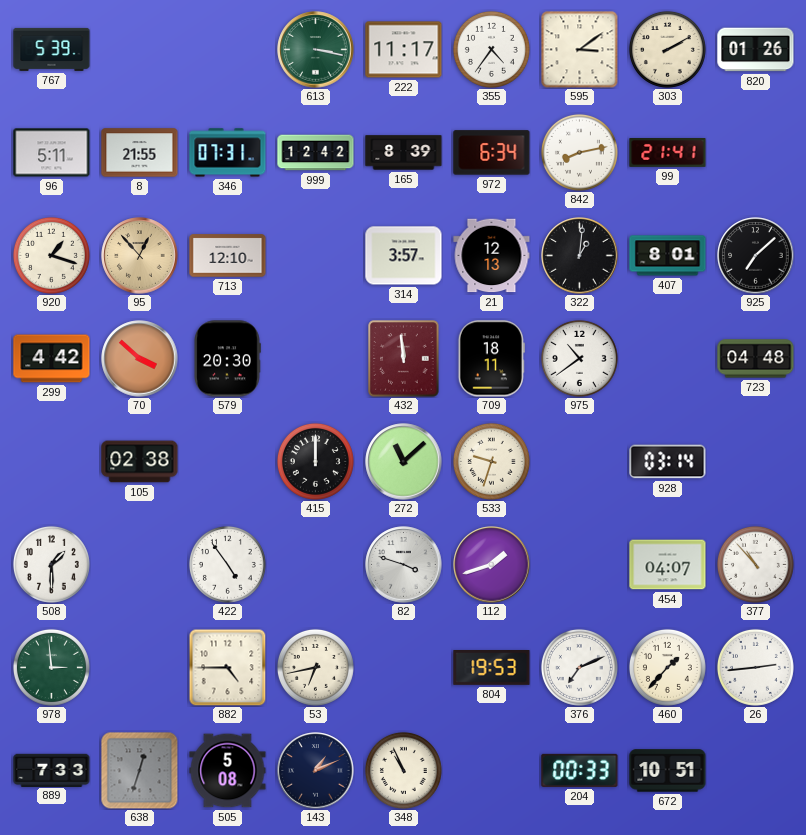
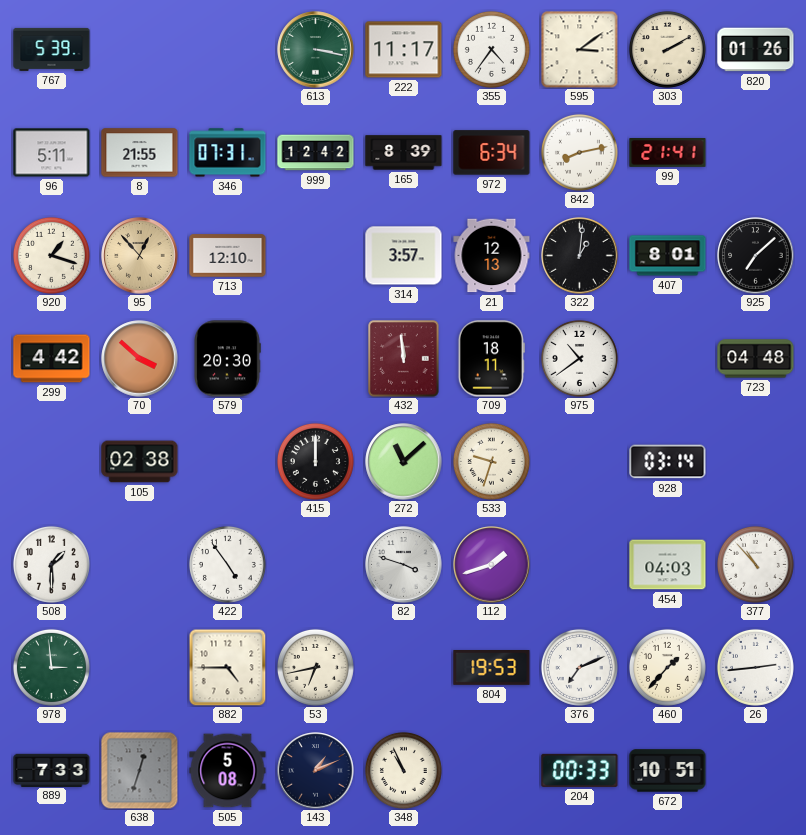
454: 04:07 -> 04:03
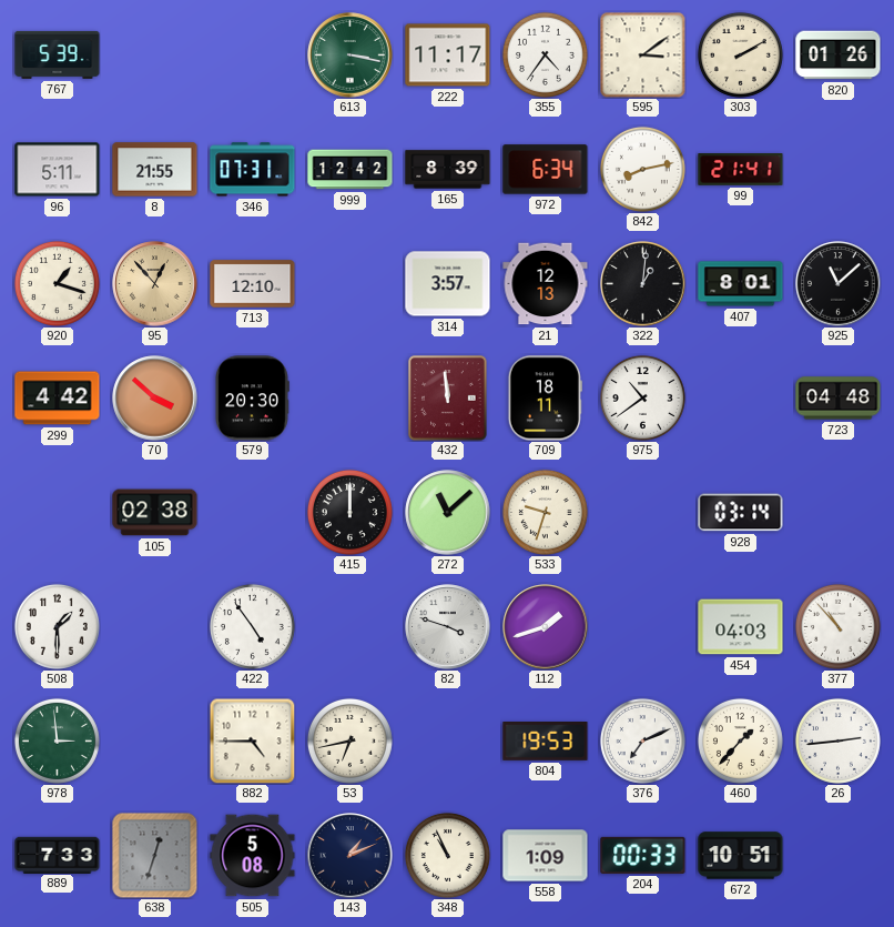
925: 7:08 -> 11:08
558: none -> 1:09
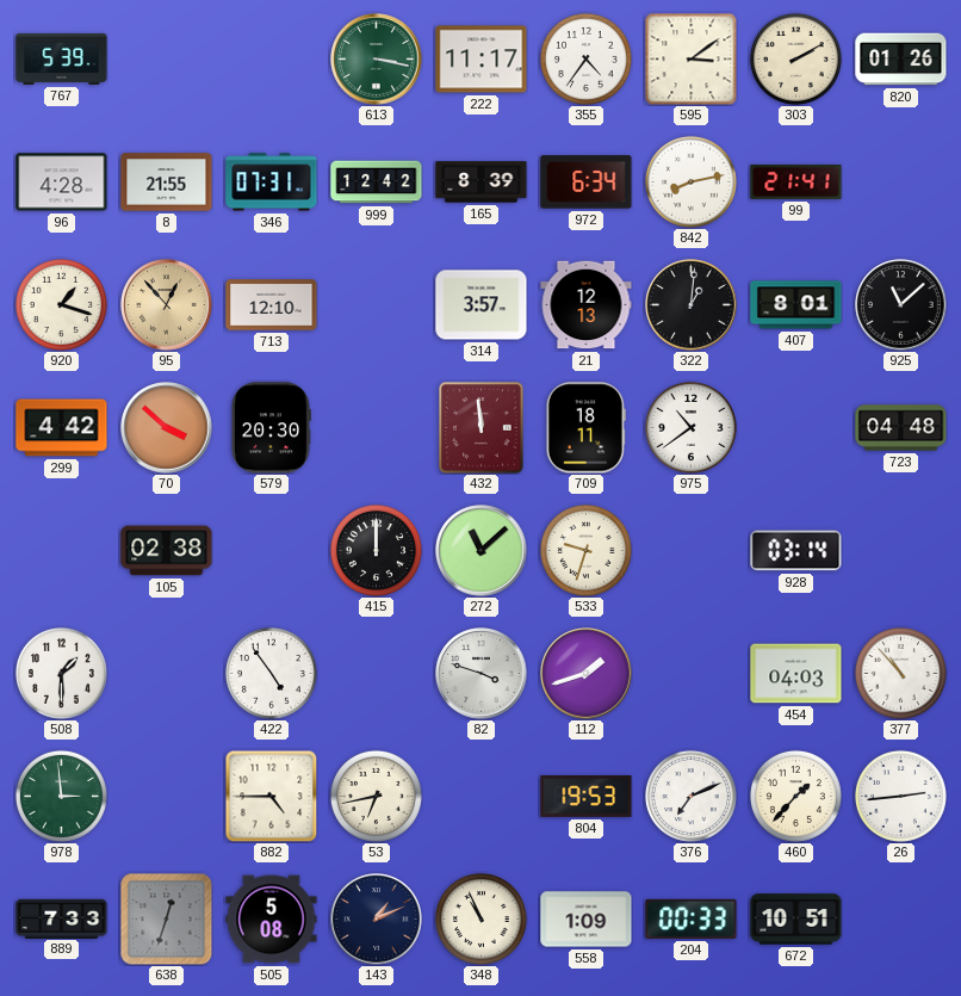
96: 5:11 -> 4:28
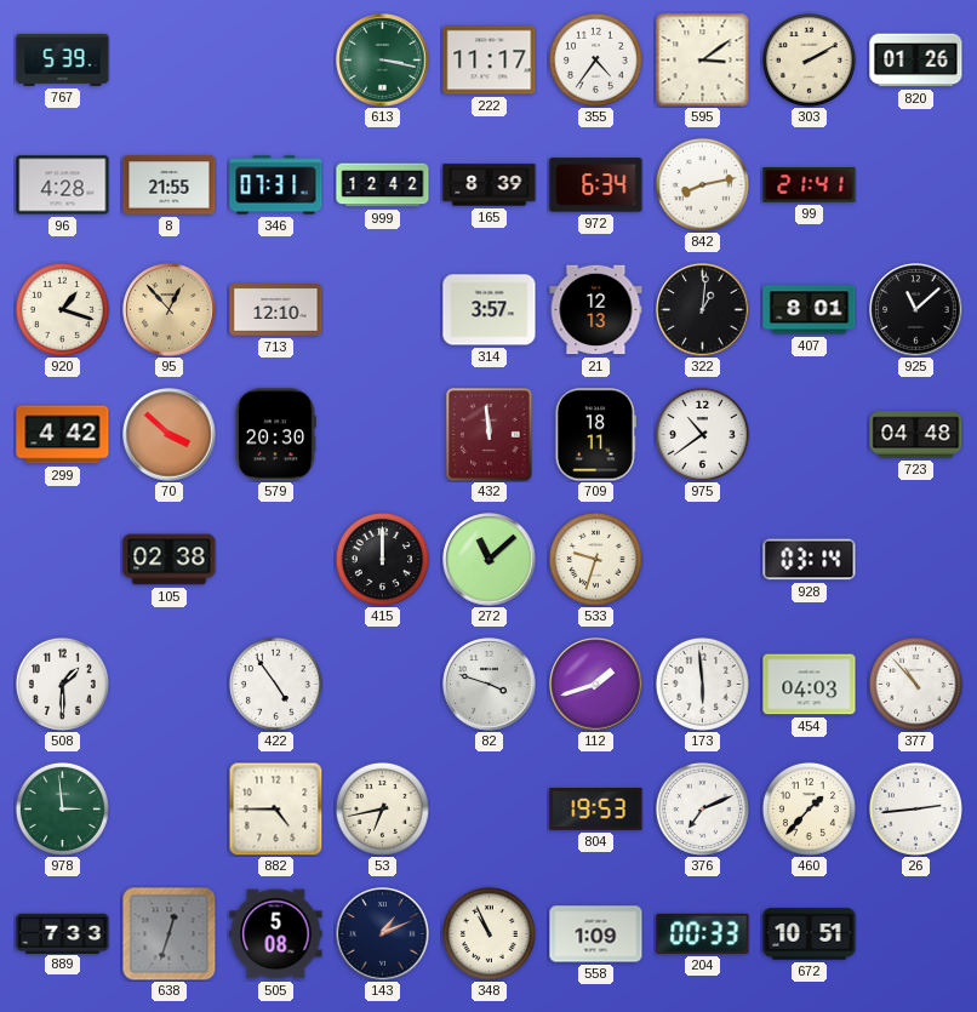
173: none -> 5:59
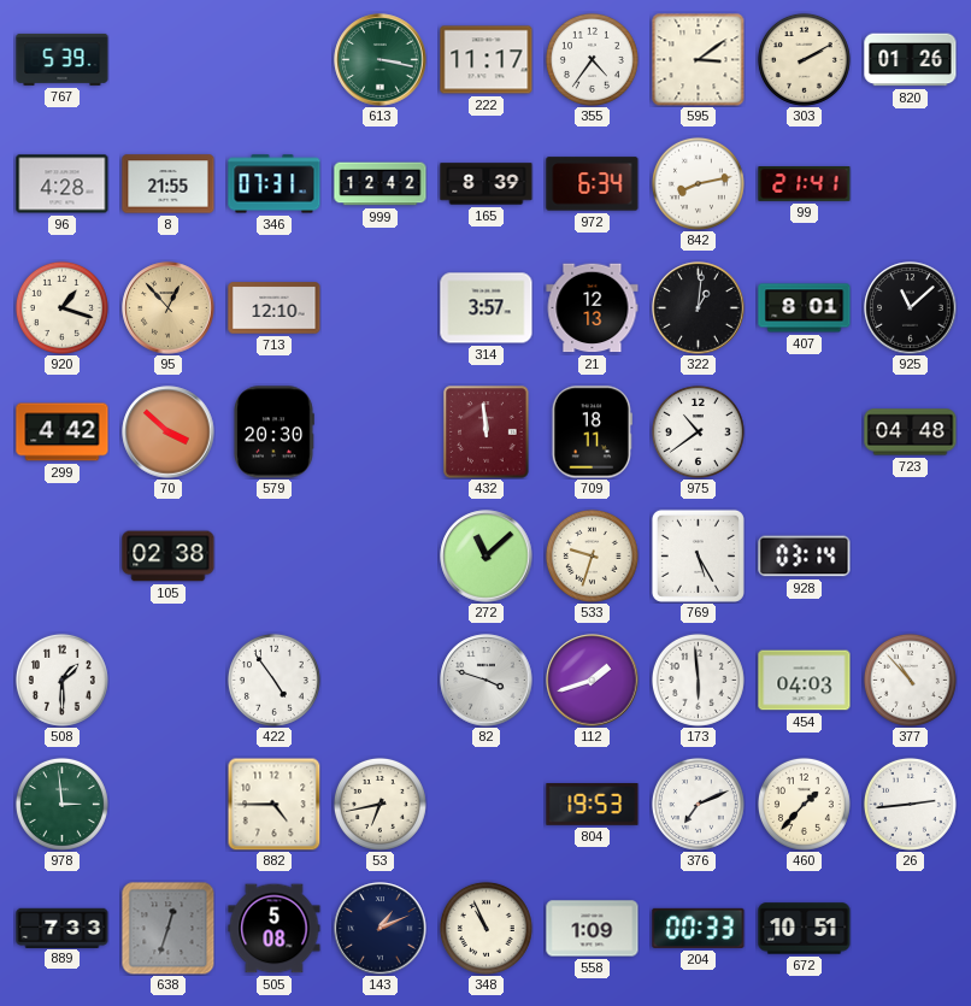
415: 12:00 -> none
769: none -> 5:25
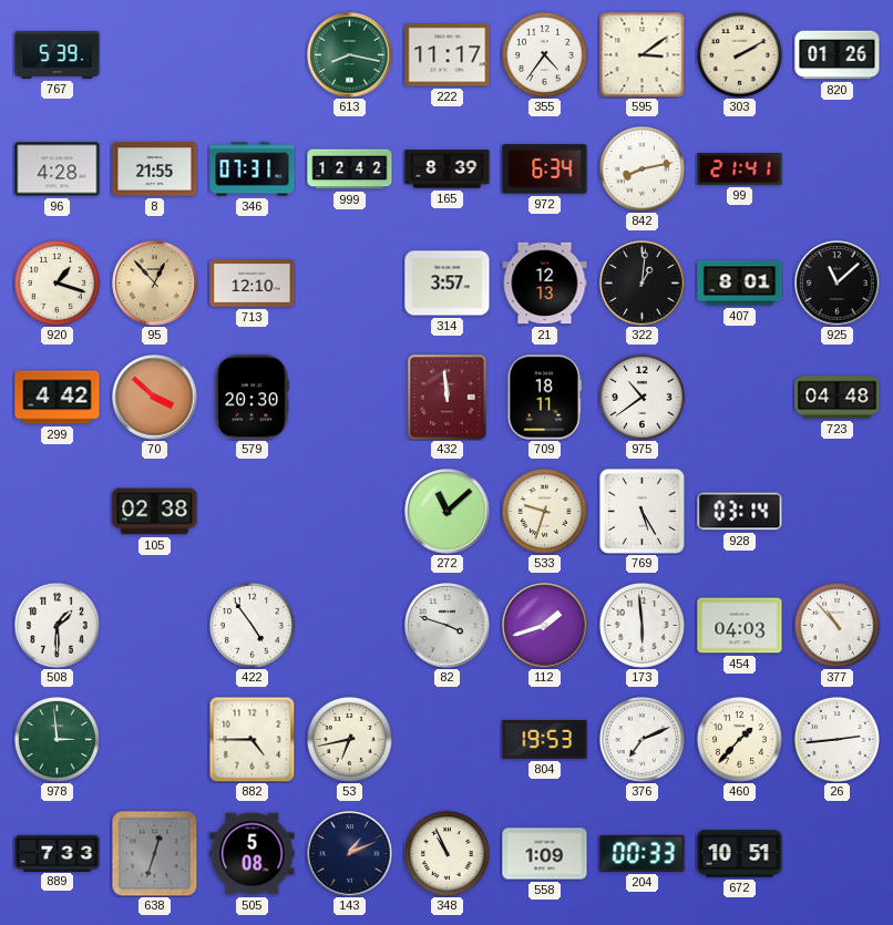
613: 3:17 -> 8:17
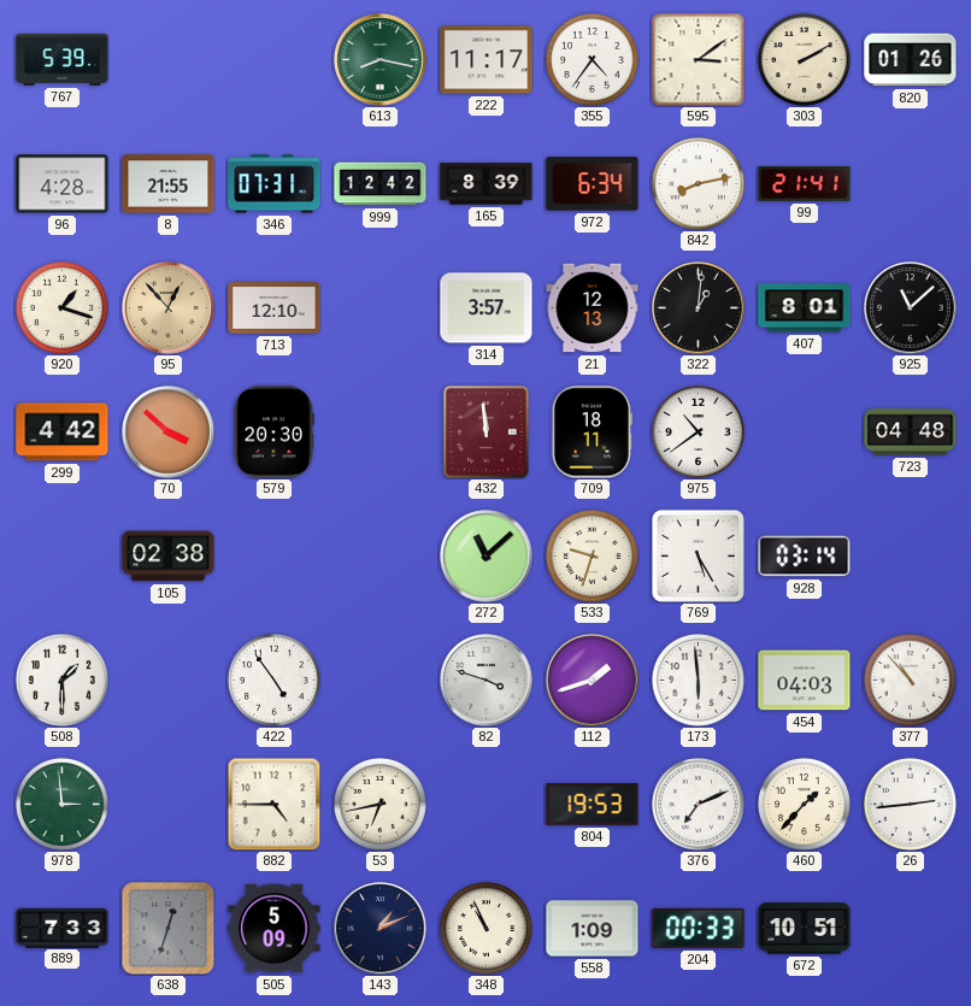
505: 5:08 -> 5:09
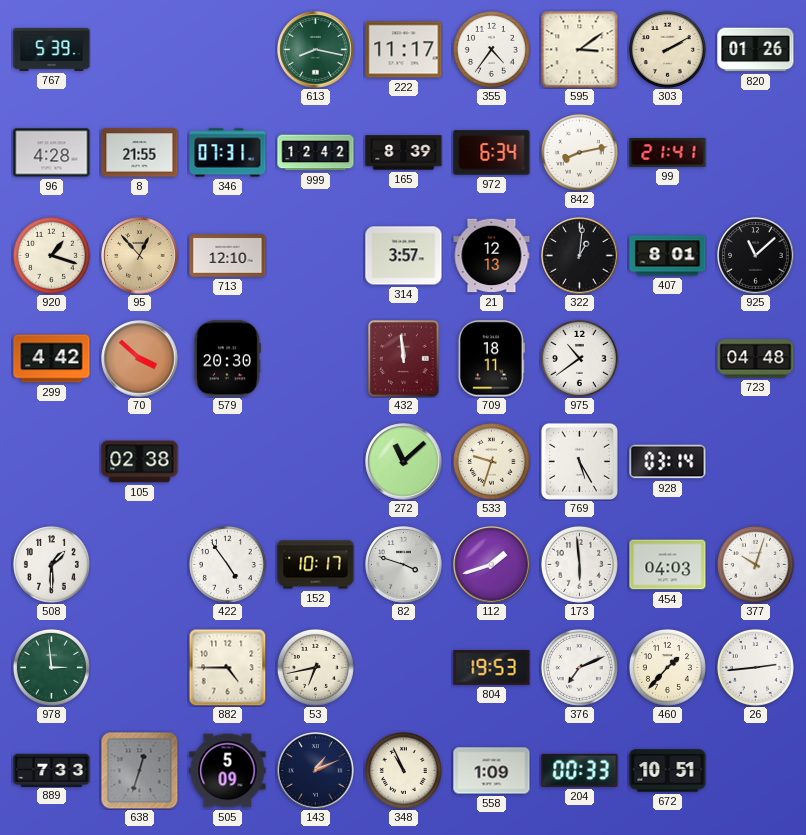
152: none -> 10:17
377: 10:53 -> 10:03
